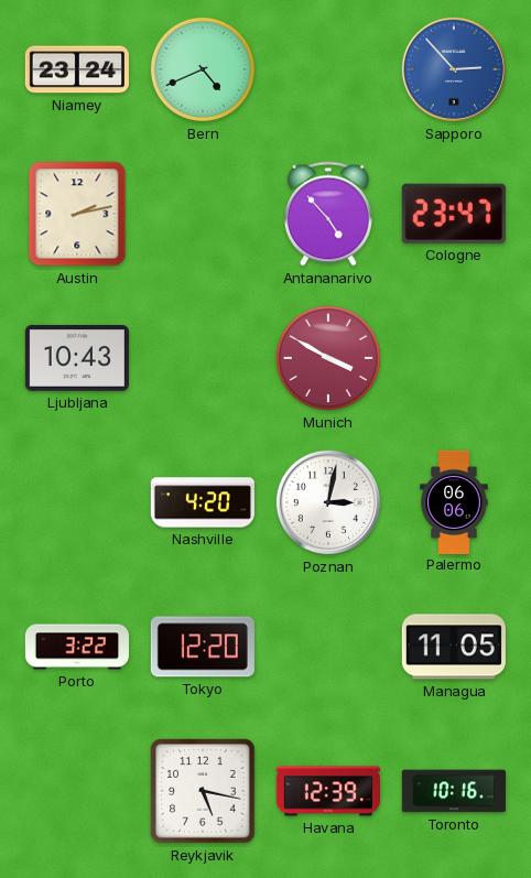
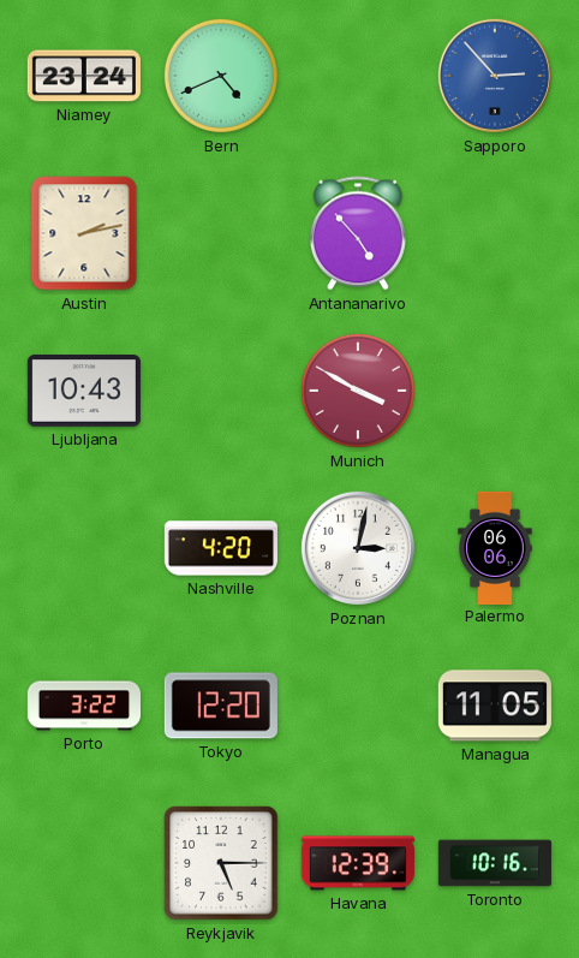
Cologne: 23:47 -> none
Reykjavik: 5:17 -> 5:15
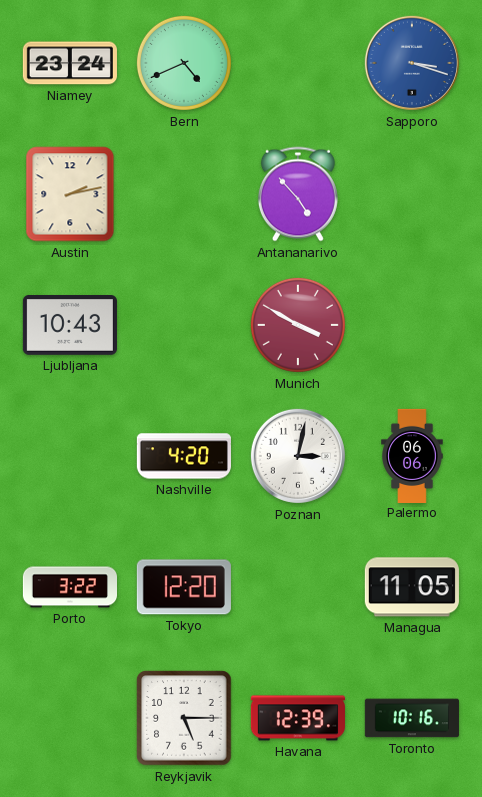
Sapporo: 2:53 -> 3:18
